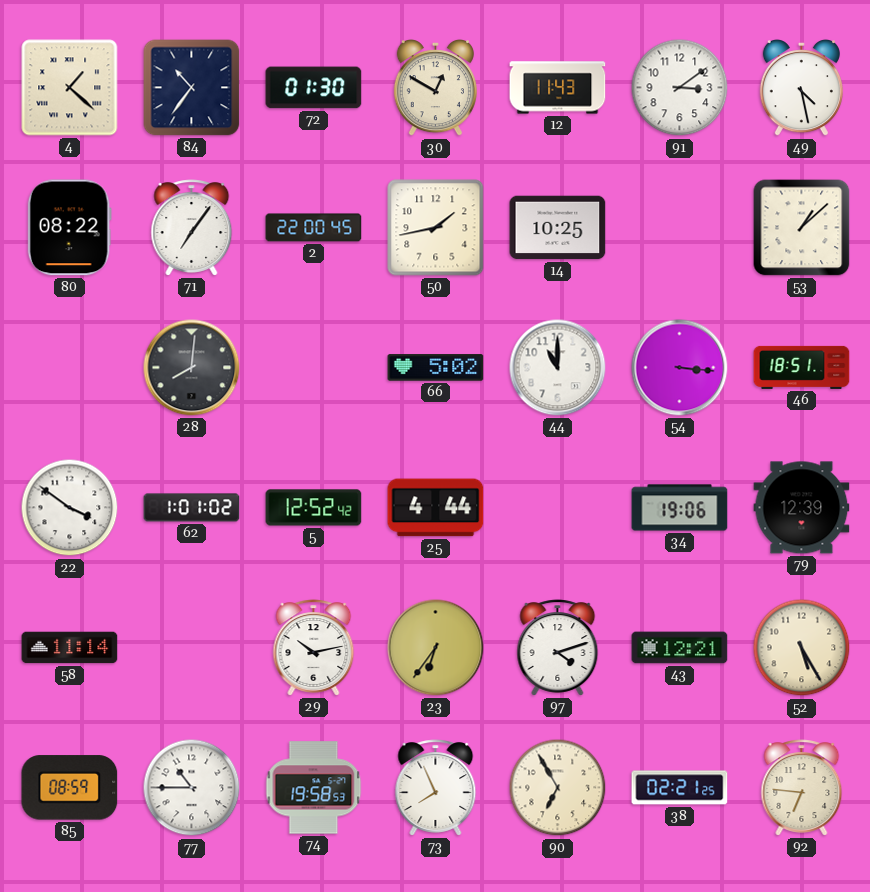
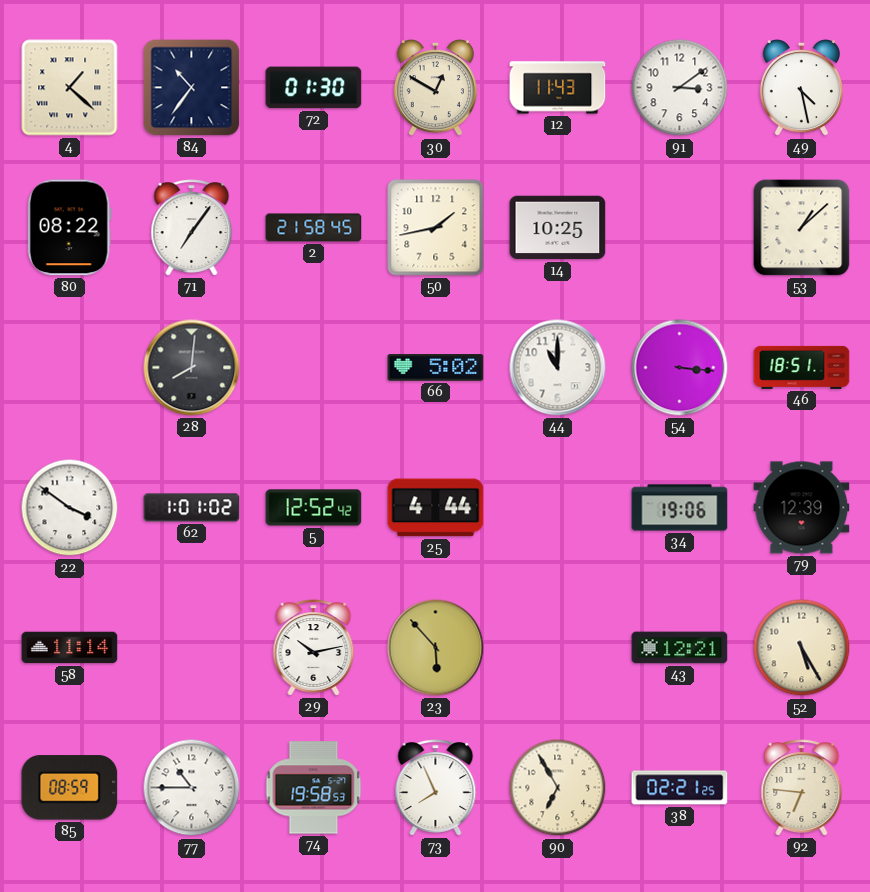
2: 22:00 -> 21:58
23: 6:36 -> 5:53
97: 4:12 -> none
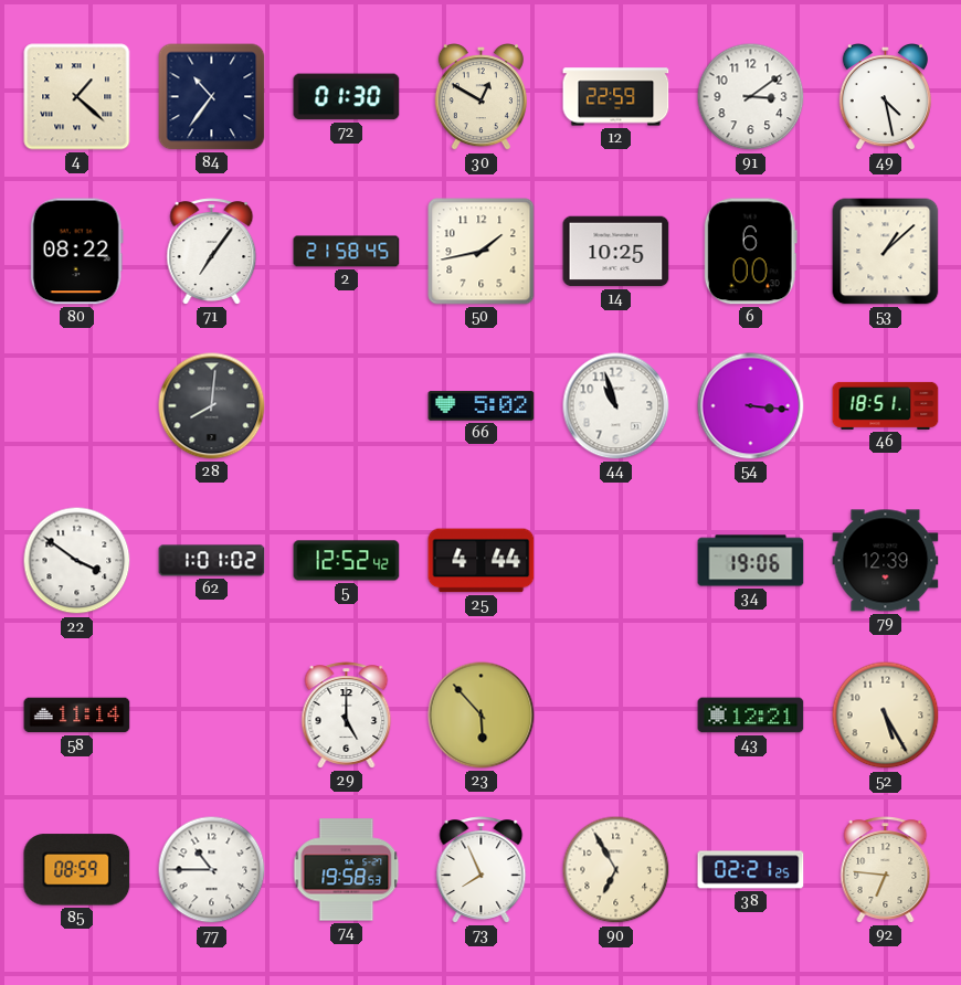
12: 11:43 -> 22:59
6: none -> 6:00
44: 11:00 -> 10:57
29: 10:13 -> 5:00
